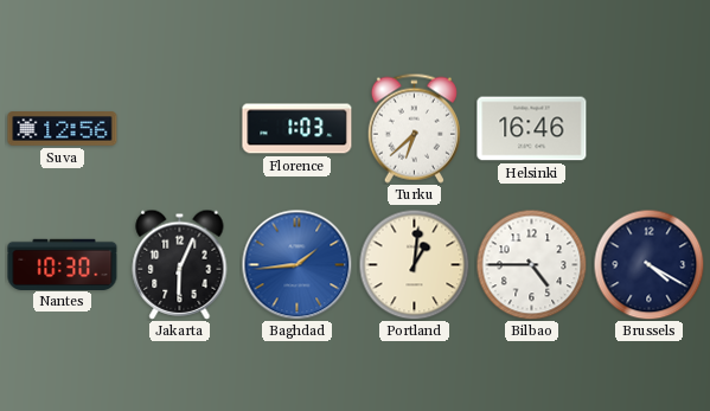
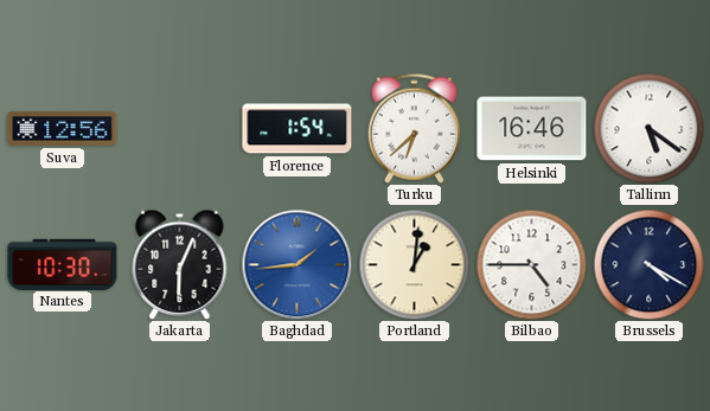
Florence: 1:03 -> 1:54
Tallinn: none -> 5:21
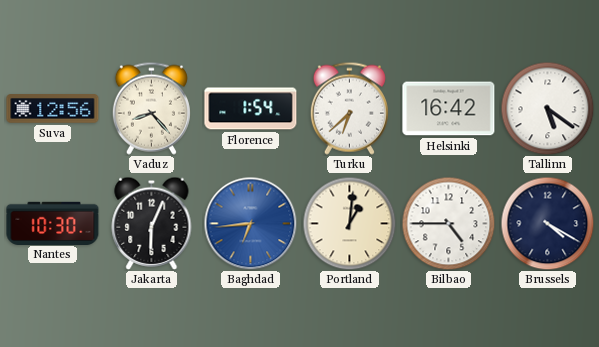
Vaduz: none -> 8:23
Helsinki: 16:46 -> 16:42
Baghdad: 1:44 -> 6:44
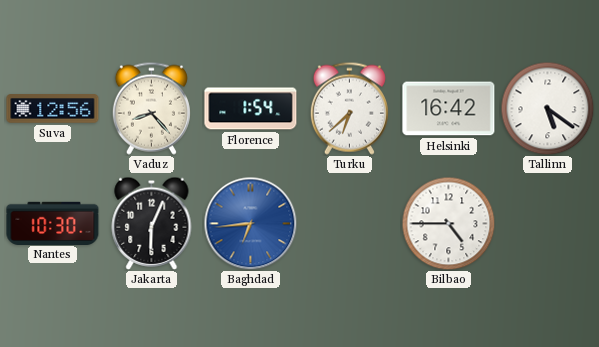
Portland: 1:01 -> none
Brussels: 4:20 -> none
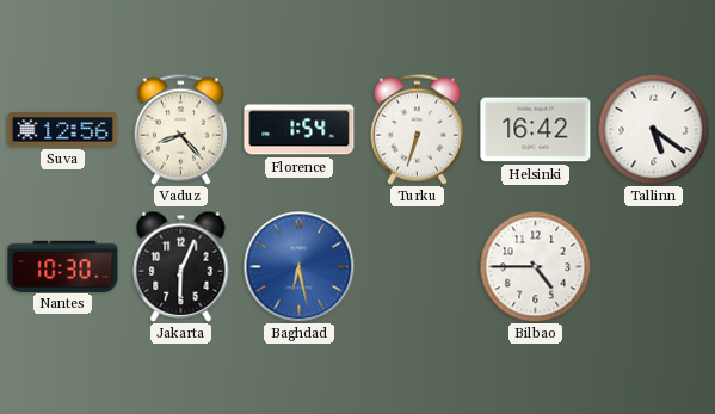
Turku: 6:38 -> 6:33
Baghdad: 6:44 -> 6:28
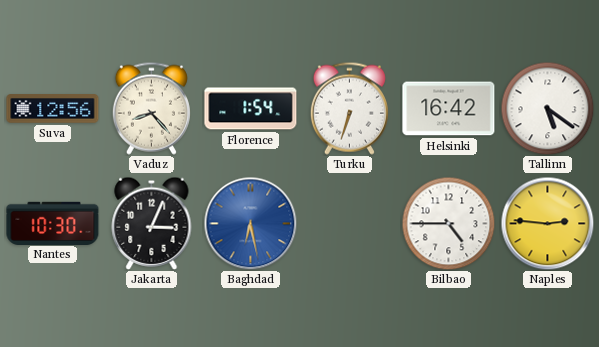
Jakarta: 6:04 -> 3:04
Naples: none -> 2:46
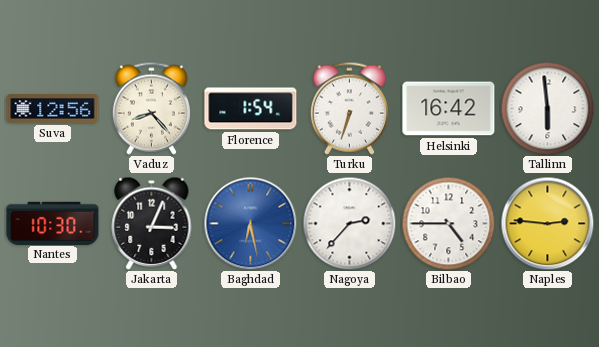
Tallinn: 5:21 -> 5:59
Nagoya: none -> 2:37
